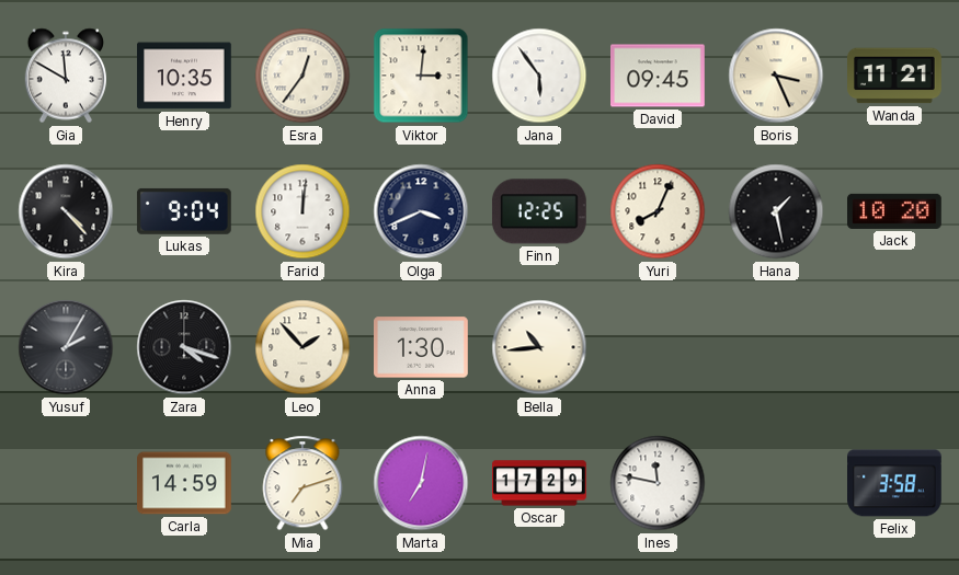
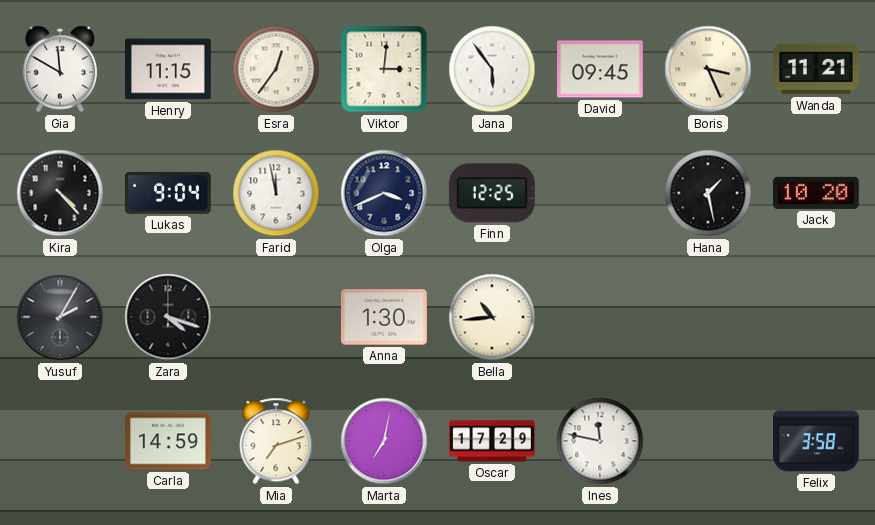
Henry: 10:35 -> 11:15
Farid: 12:01 -> 11:58
Yuri: 8:04 -> none
Leo: 1:53 -> none
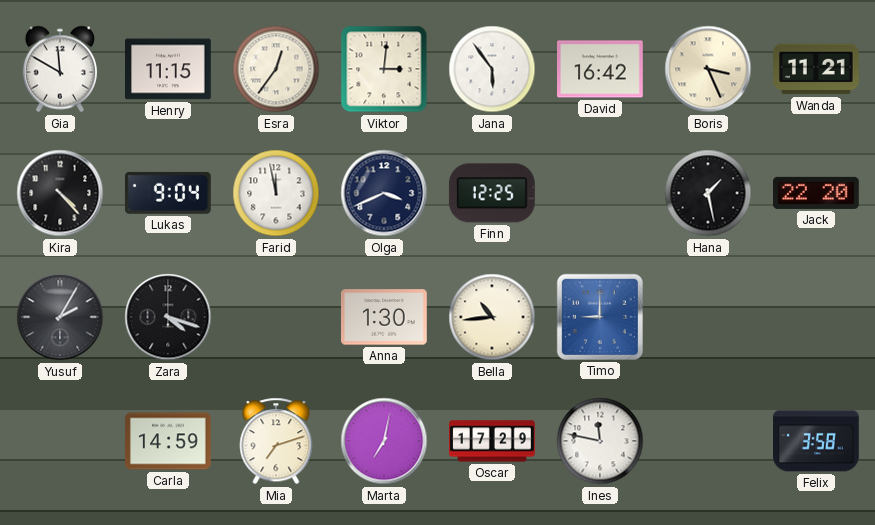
David: 09:45 -> 16:42
Jack: 10:20 -> 22:20
Timo: none -> 9:00
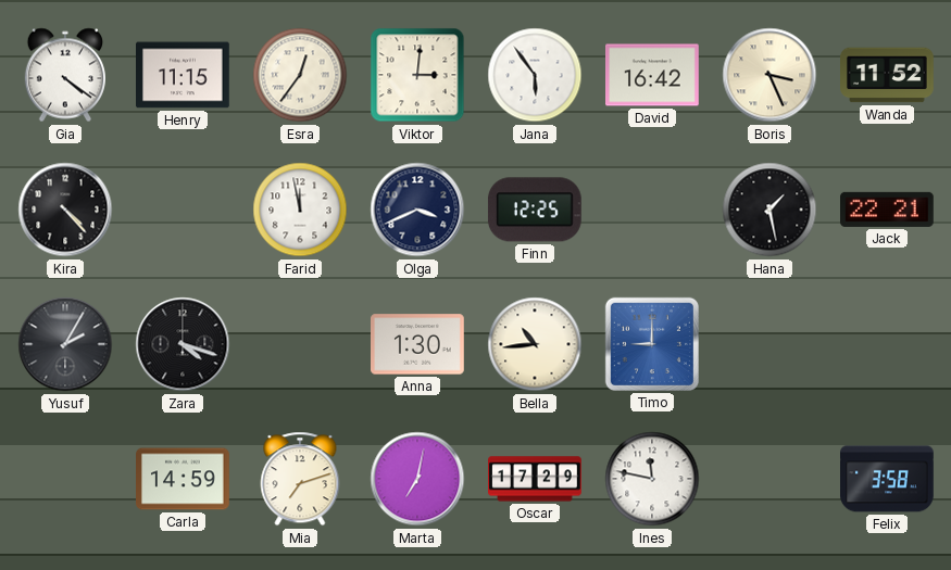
Gia: 11:50 -> 4:21
Wanda: 11:21 -> 11:52
Lukas: 9:04 -> none
Jack: 22:20 -> 22:21
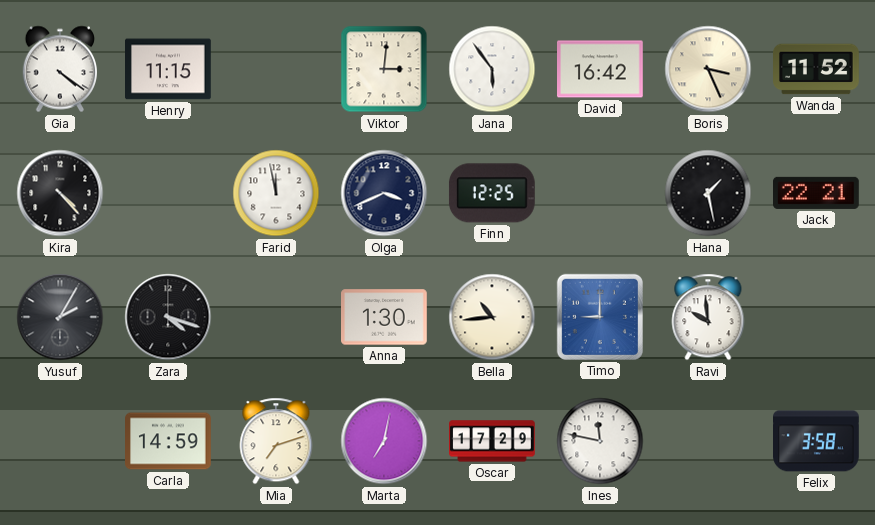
Esra: 12:36 -> none
Ravi: none -> 9:59
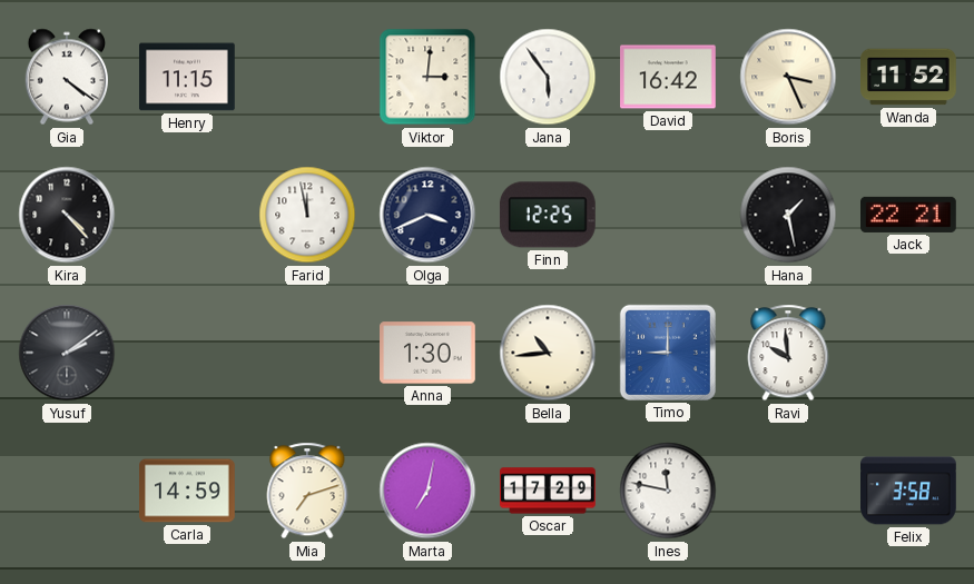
Yusuf: 2:05 -> 2:09
Zara: 4:18 -> none
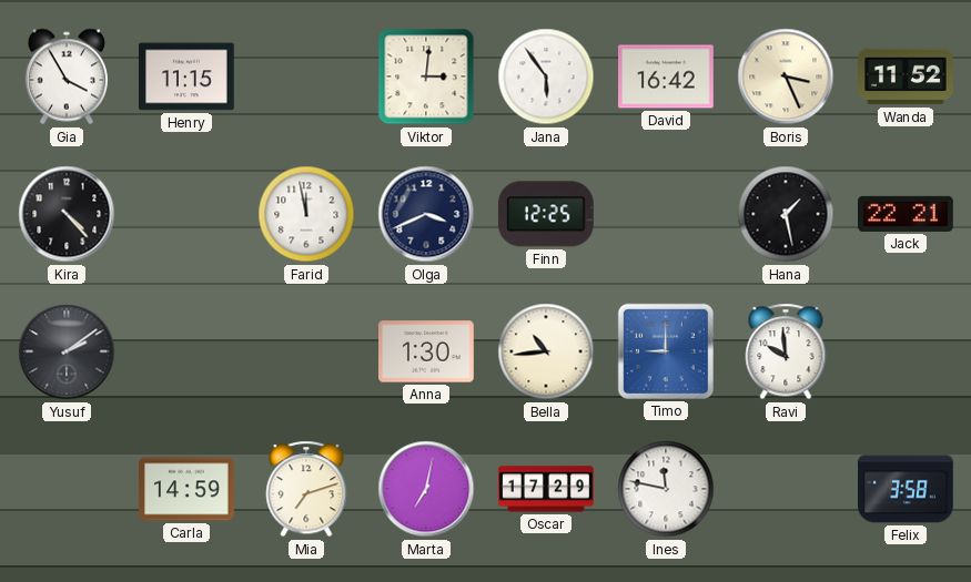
Gia: 4:21 -> 3:55
